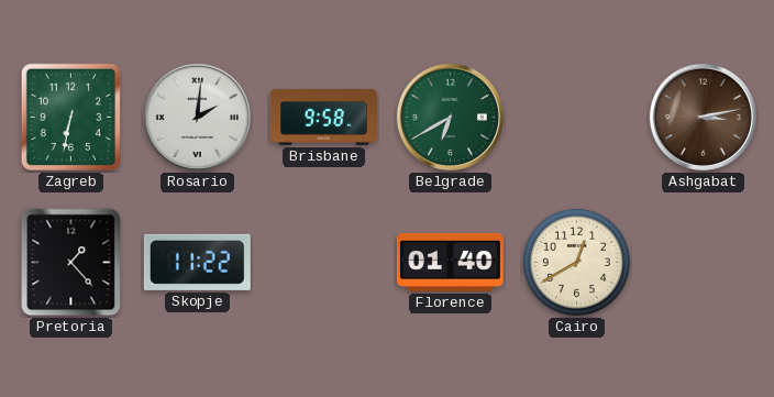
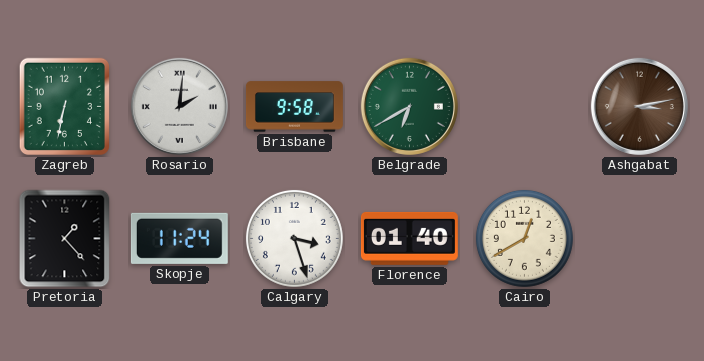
Skopje: 11:22 -> 11:24
Calgary: none -> 3:27
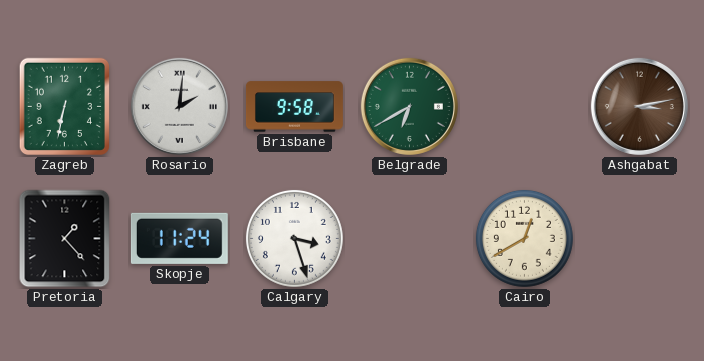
Florence: 01:40 -> none
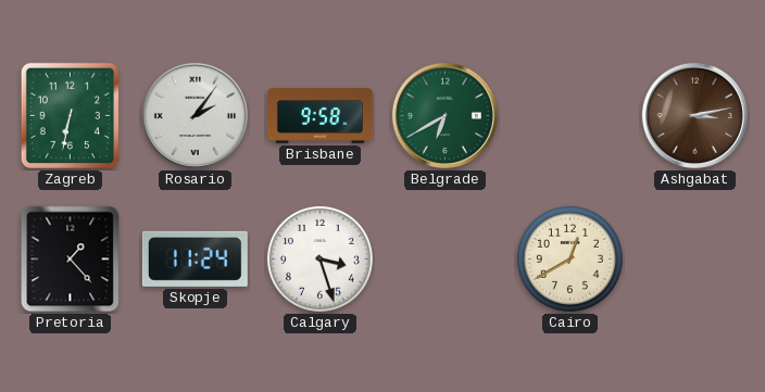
Rosario: 2:01 -> 2:06
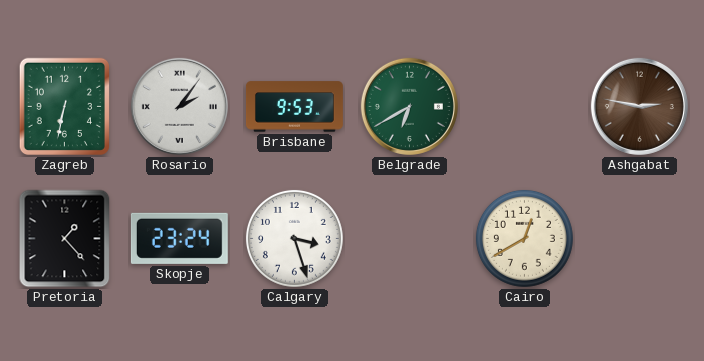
Brisbane: 9:58 -> 9:53
Ashgabat: 3:13 -> 2:47
Skopje: 11:24 -> 23:24
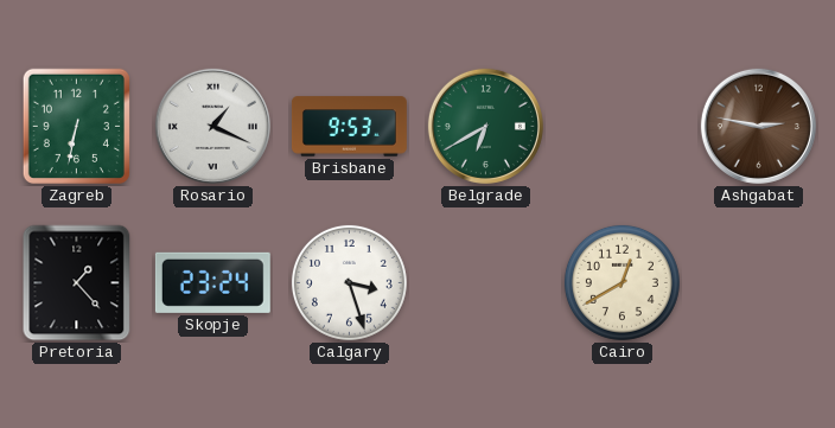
Rosario: 2:06 -> 1:19
